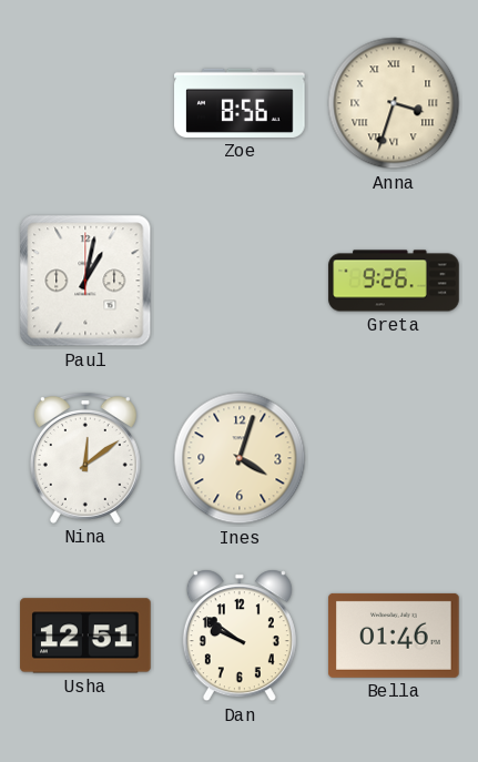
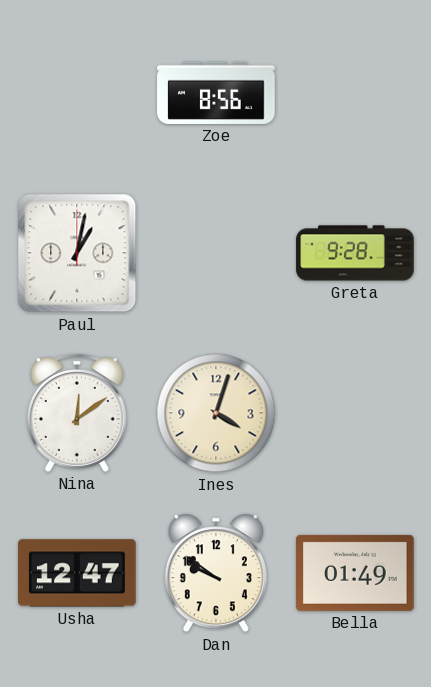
Anna: 3:33 -> none
Greta: 9:26 -> 9:28
Usha: 12:51 -> 12:47
Bella: 01:46 -> 01:49
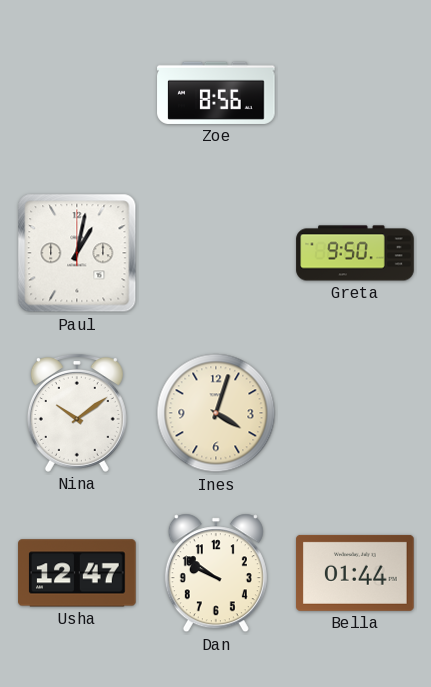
Greta: 9:28 -> 9:50
Nina: 12:09 -> 10:09
Bella: 01:49 -> 01:44
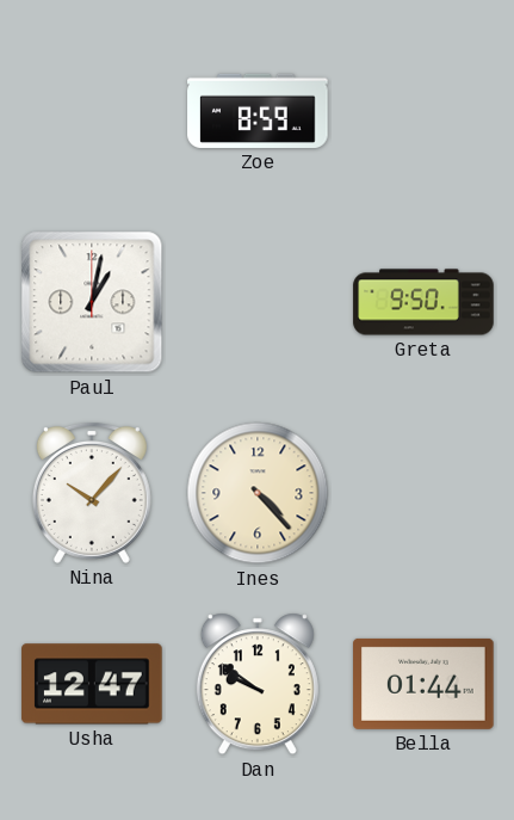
Zoe: 8:56 -> 8:59
Nina: 10:09 -> 10:07
Ines: 4:03 -> 4:23
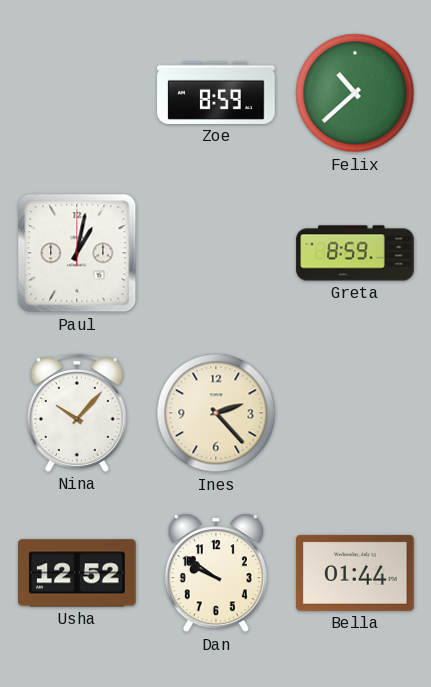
Felix: none -> 10:38
Greta: 9:50 -> 8:59
Ines: 4:23 -> 2:23
Usha: 12:47 -> 12:52
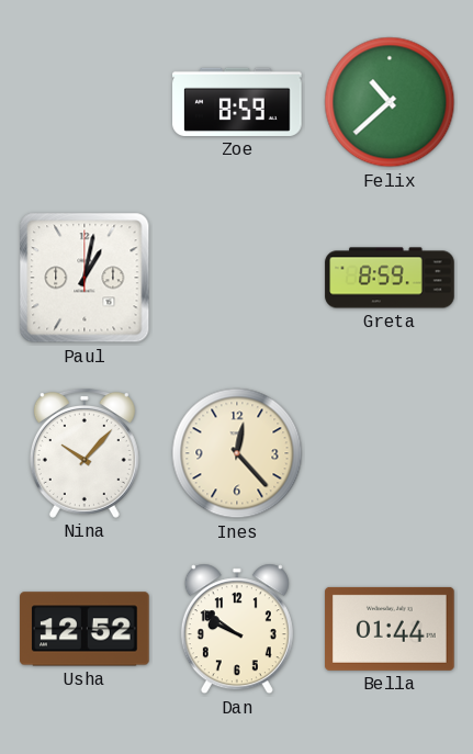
Ines: 2:23 -> 12:23
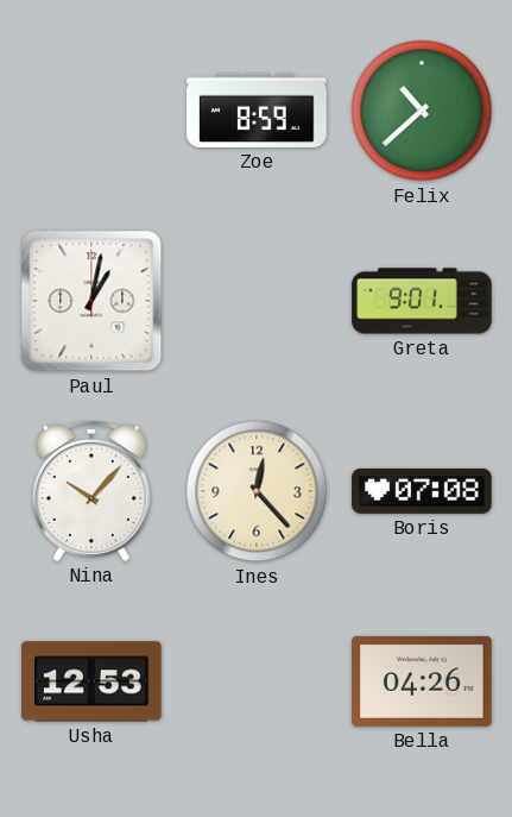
Greta: 8:59 -> 9:01
Boris: none -> 07:08
Usha: 12:52 -> 12:53
Dan: 9:51 -> none
Bella: 01:44 -> 04:26
